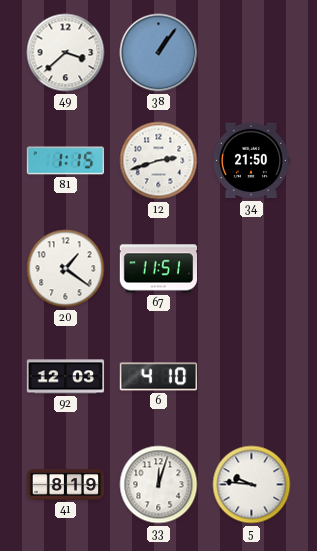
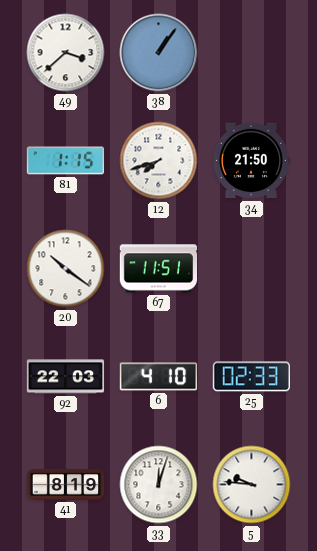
12: 2:42 -> 7:42
20: 1:21 -> 10:21
92: 12:03 -> 22:03
25: none -> 02:33
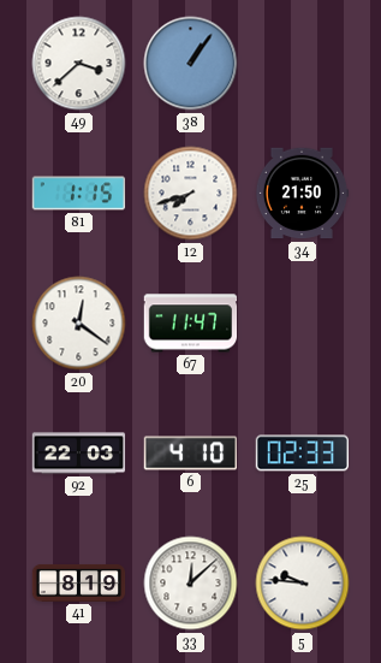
20: 10:21 -> 12:21
67: 11:51 -> 11:47
33: 12:03 -> 12:08
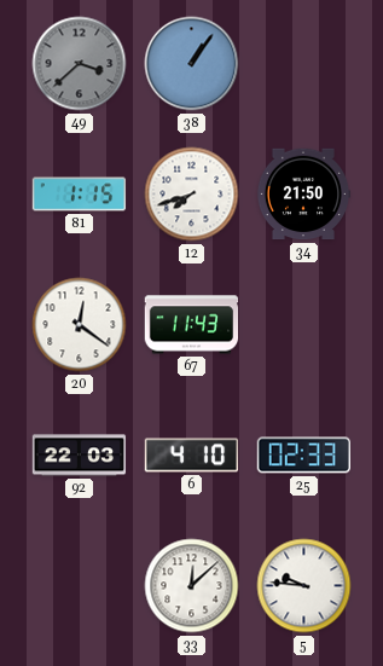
49 dial: white -> grey
67: 11:47 -> 11:43
41: 8:19 -> none
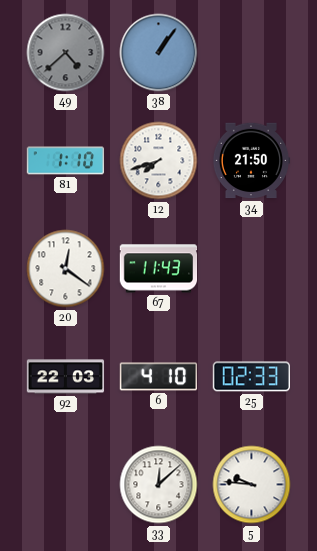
49: 3:38 -> 4:38
81: 1:15 -> 1:10
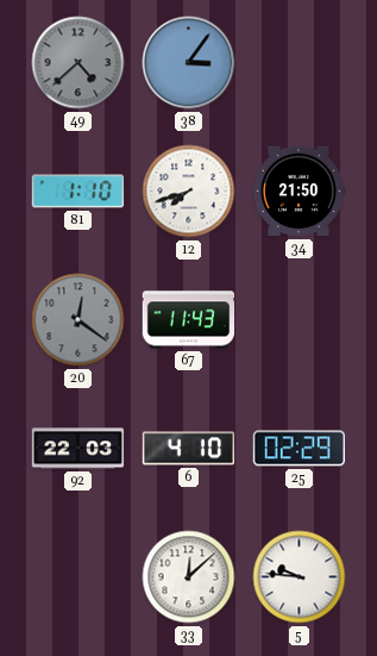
38: 1:06 -> 3:06
20 dial: white -> grey
25: 02:33 -> 02:29
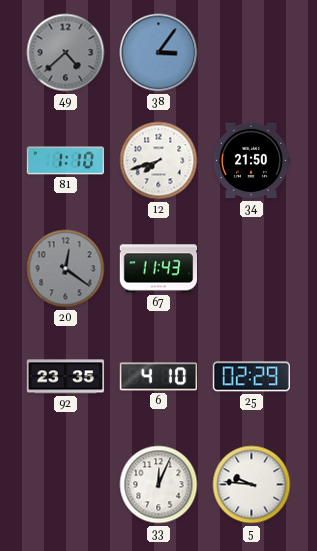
92: 22:03 -> 23:35
33: 12:08 -> 12:04
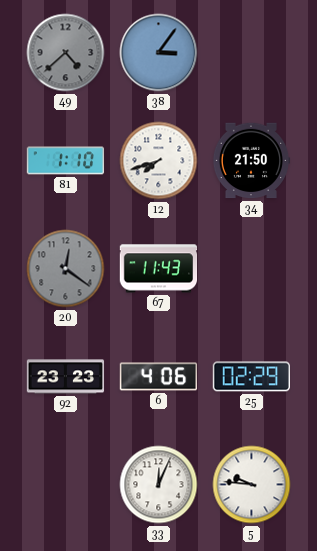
92: 23:35 -> 23:23
6: 4:10 -> 4:06
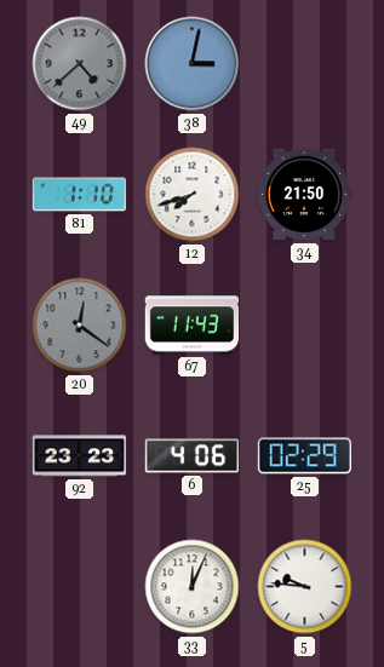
38: 3:06 -> 3:02
